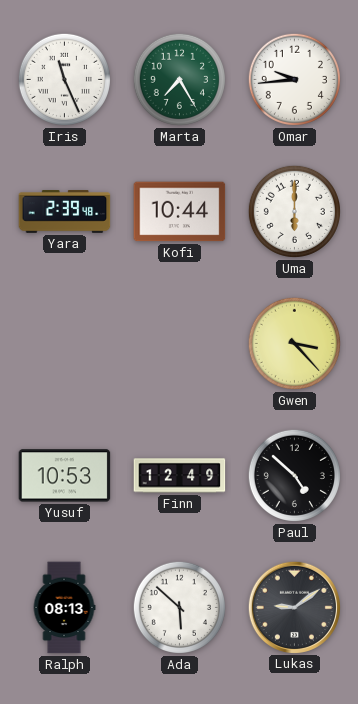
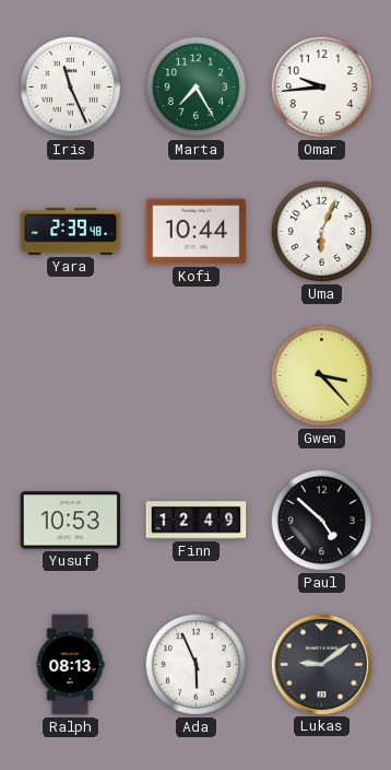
Uma: 6:00 -> 6:04
Ada: 5:52 -> 5:56
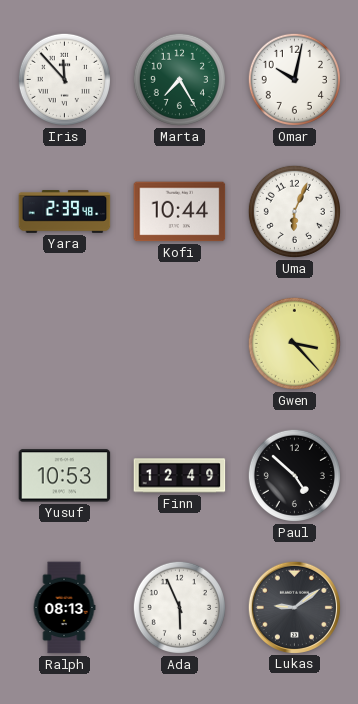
Iris: 11:26 -> 11:53
Omar: 9:44 -> 10:02
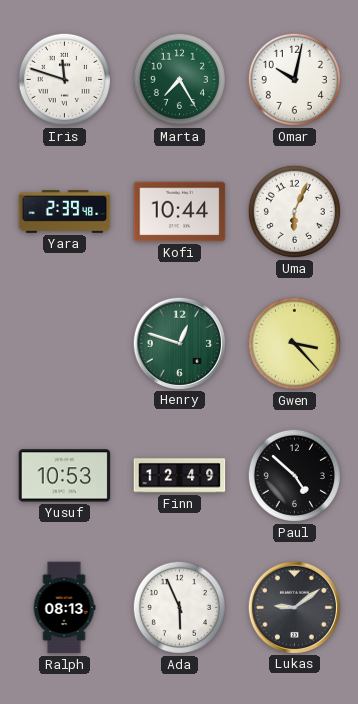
Iris: 11:53 -> 11:48
Henry: none -> 12:48
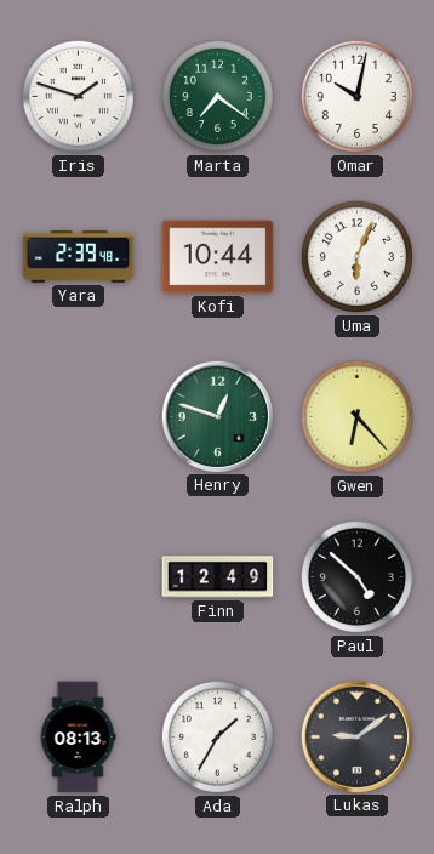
Iris: 11:48 -> 1:48
Marta: 7:25 -> 7:21
Gwen: 3:23 -> 6:23
Yusuf: 10:53 -> none
Ada: 5:56 -> 1:35
